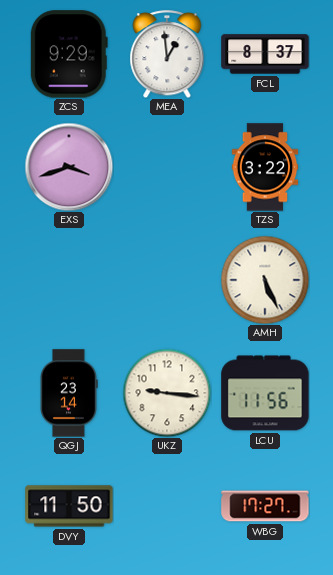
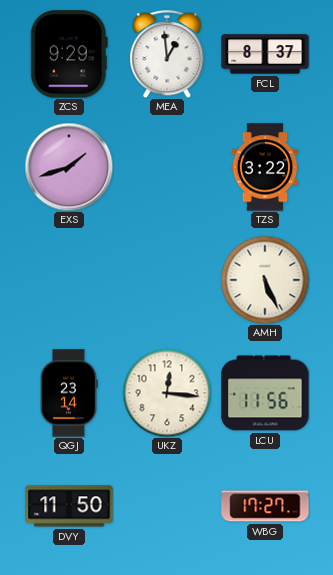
EXS: 3:42 -> 1:42
UKZ: 9:16 -> 12:16
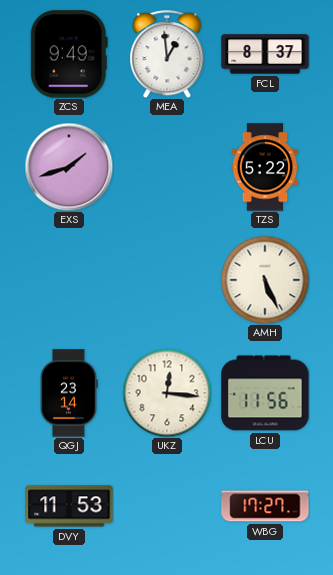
ZCS: 9:29 -> 9:49
TZS: 3:22 -> 5:22
DVY: 11:50 -> 11:53
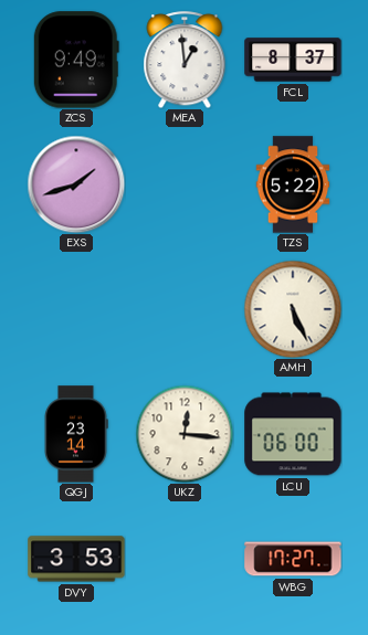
LCU: 11:56 -> 06:00
DVY: 11:53 -> 3:53
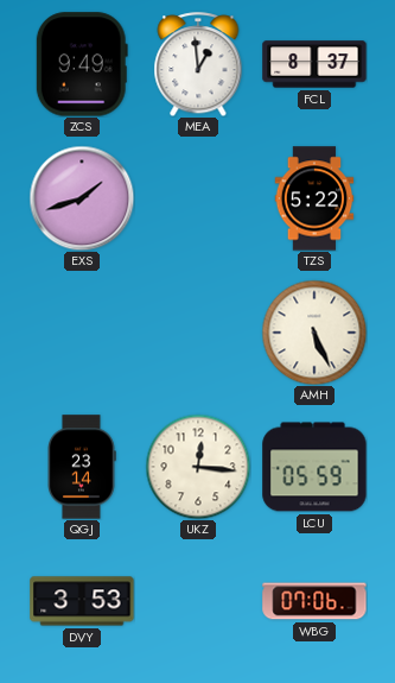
LCU: 06:00 -> 05:59
WBG: 17:27 -> 07:06
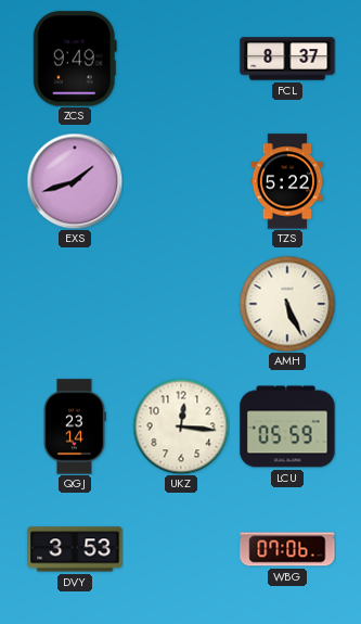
MEA: 12:59 -> none
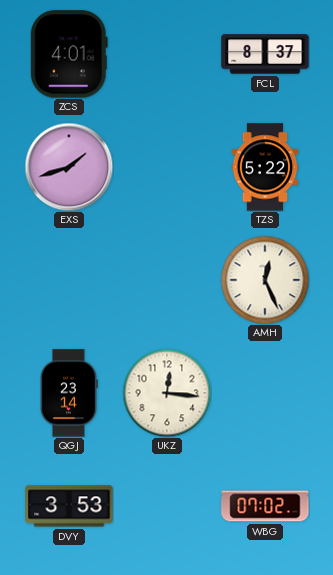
ZCS: 9:49 -> 4:01
AMH: 5:26 -> 12:26
LCU: 05:59 -> none
WBG: 07:06 -> 07:02
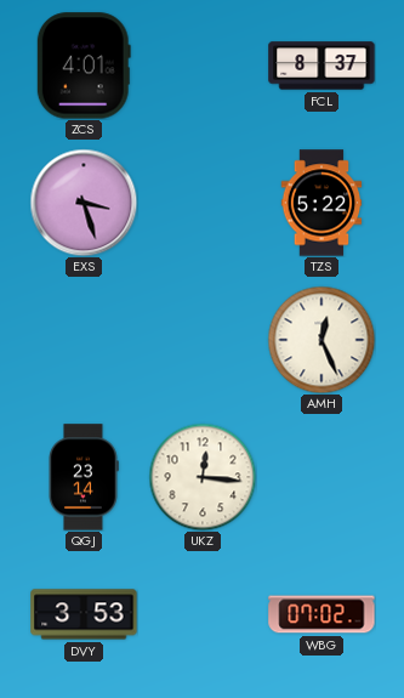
EXS: 1:42 -> 3:27
